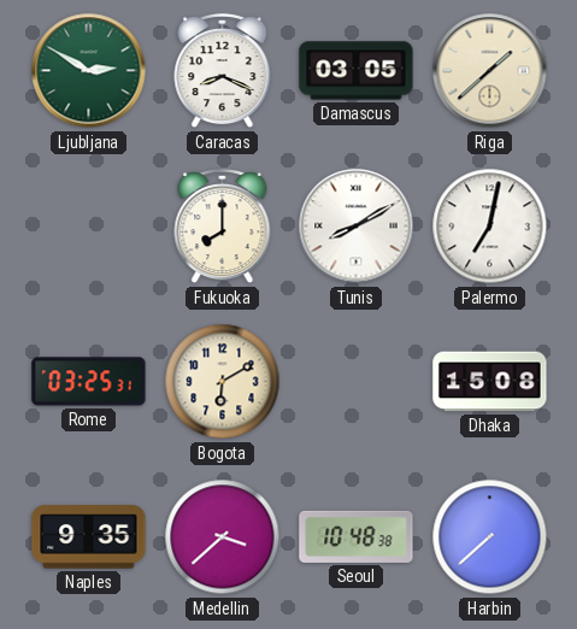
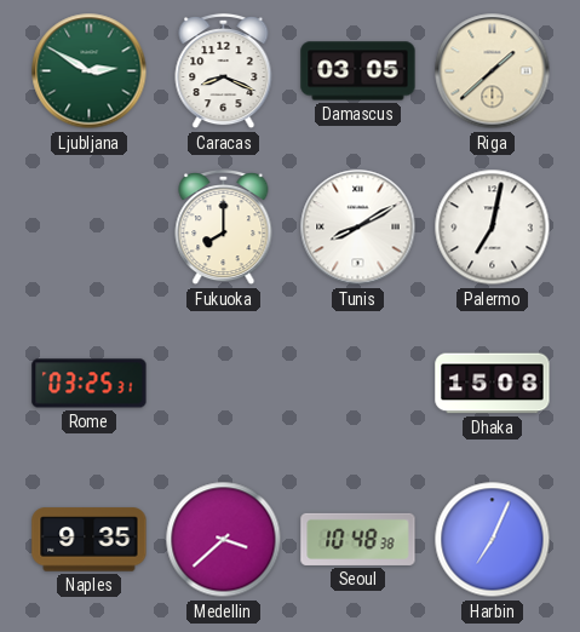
Bogota: 6:10 -> none
Harbin: 7:38 -> 7:04
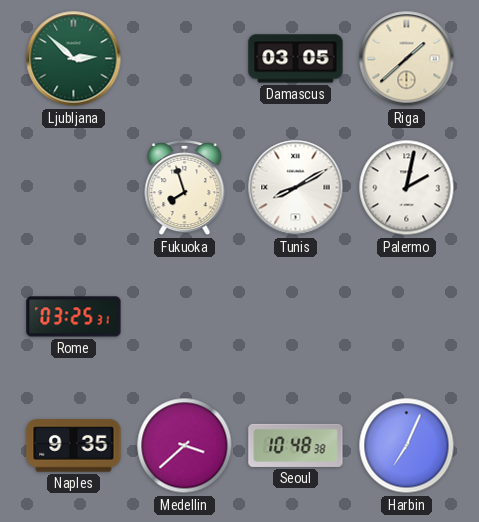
Ljubljana: 2:50 -> 2:52
Caracas: 8:19 -> none
Fukuoka: 8:00 -> 7:57
Palermo: 7:02 -> 2:02
Dhaka: 15:08 -> none
